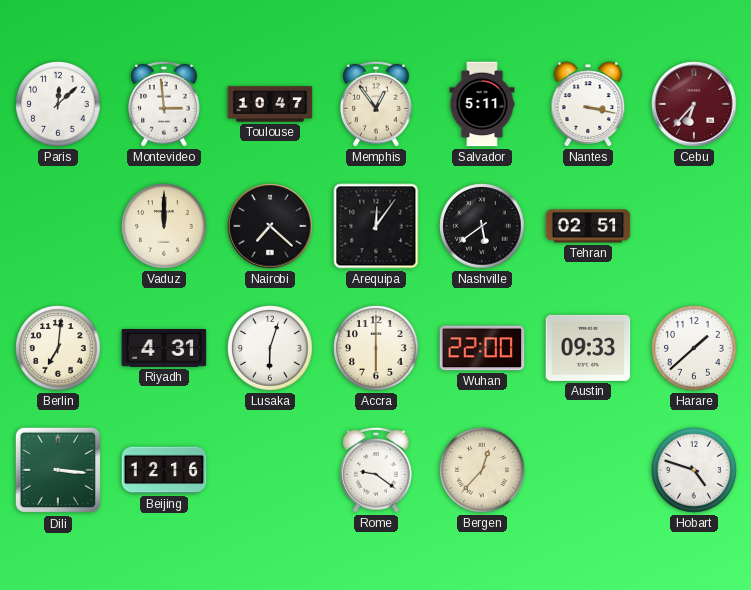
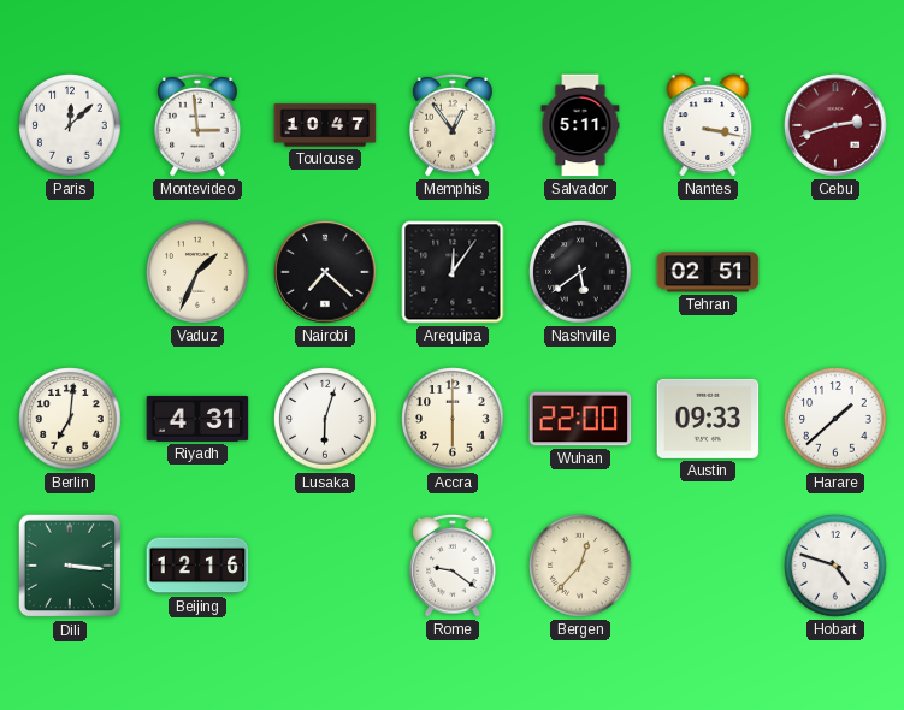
Cebu: 6:37 -> 2:42
Vaduz: 12:00 -> 1:34
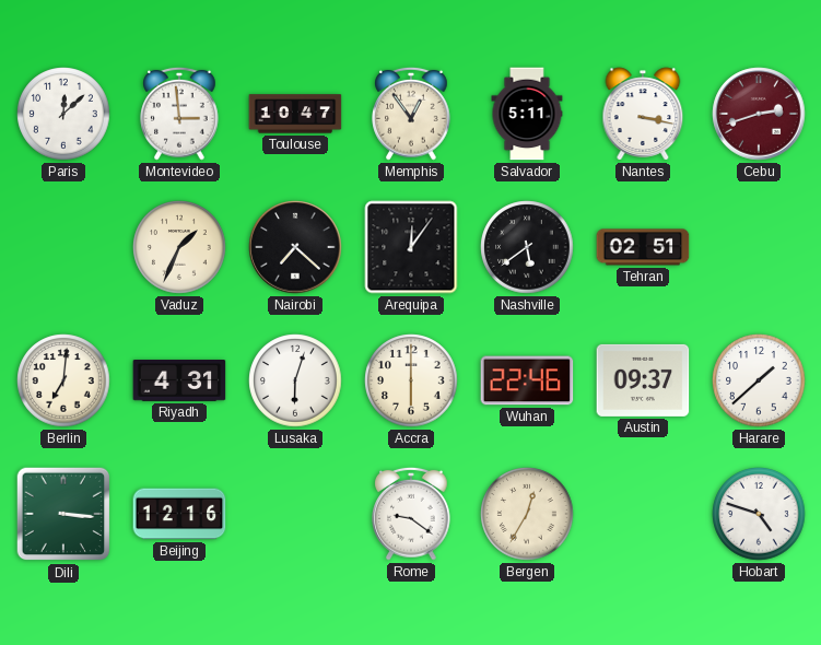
Wuhan: 22:00 -> 22:46
Austin: 09:33 -> 09:37
Bergen: 12:37 -> 12:35
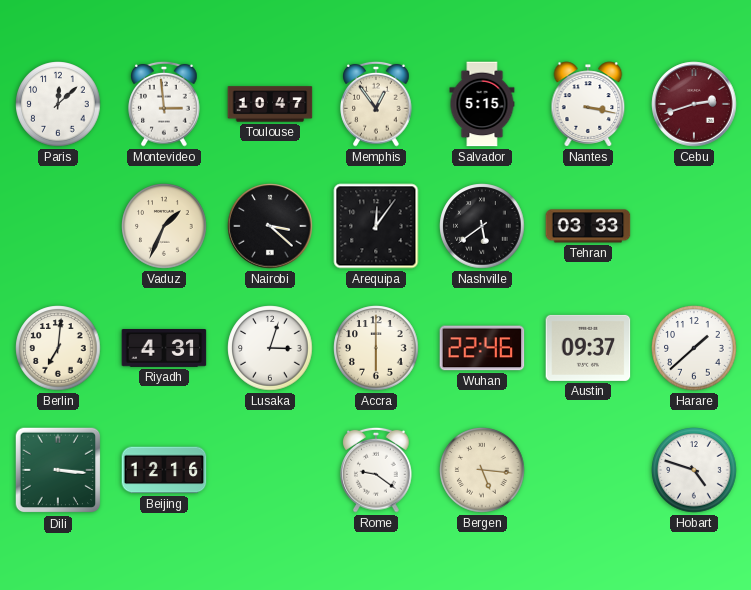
Salvador: 5:11 -> 5:15
Nairobi: 7:22 -> 3:22
Tehran: 02:51 -> 03:33
Lusaka: 6:03 -> 3:03
Bergen: 12:35 -> 5:16
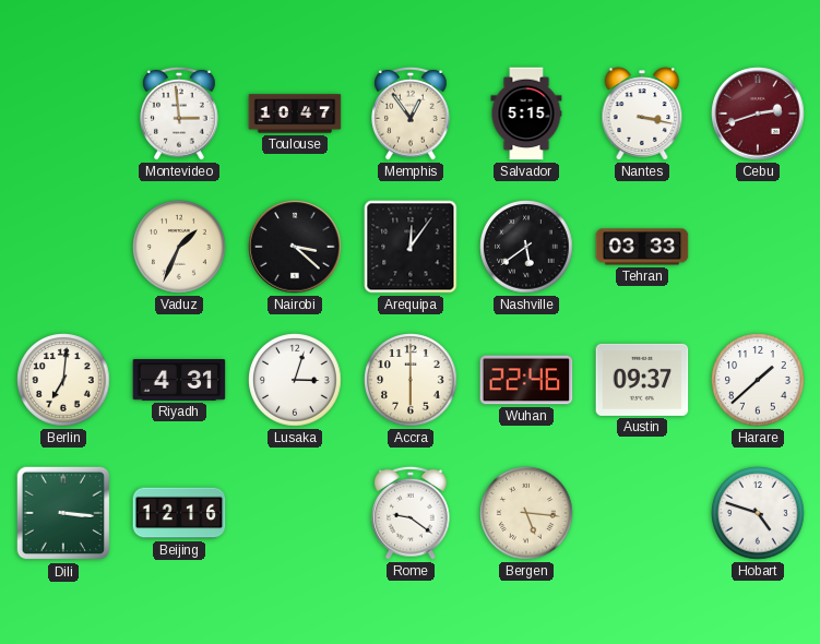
Paris: 12:08 -> none
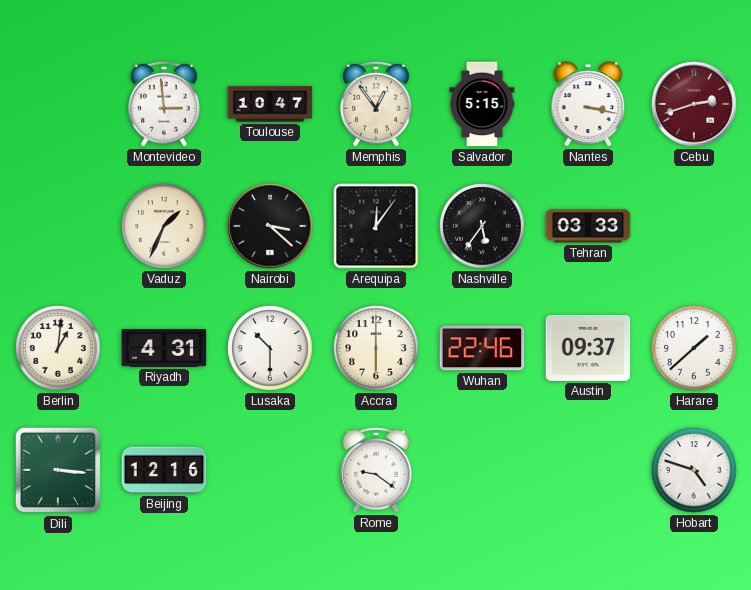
Nashville: 5:39 -> 5:36
Berlin: 7:01 -> 1:01
Lusaka: 3:03 -> 10:30
Bergen: 5:16 -> none
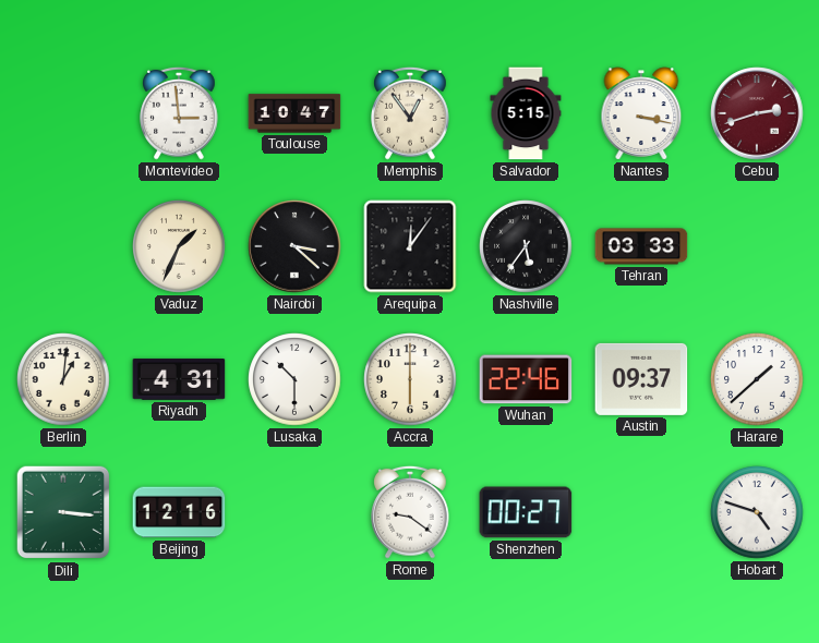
Shenzhen: none -> 00:27
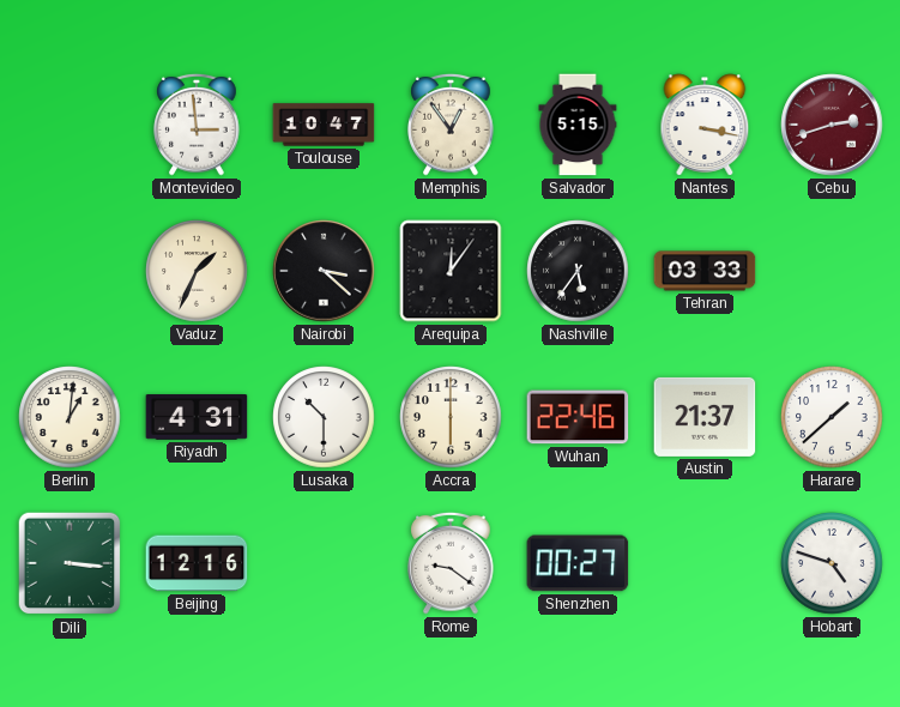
Austin: 09:37 -> 21:37
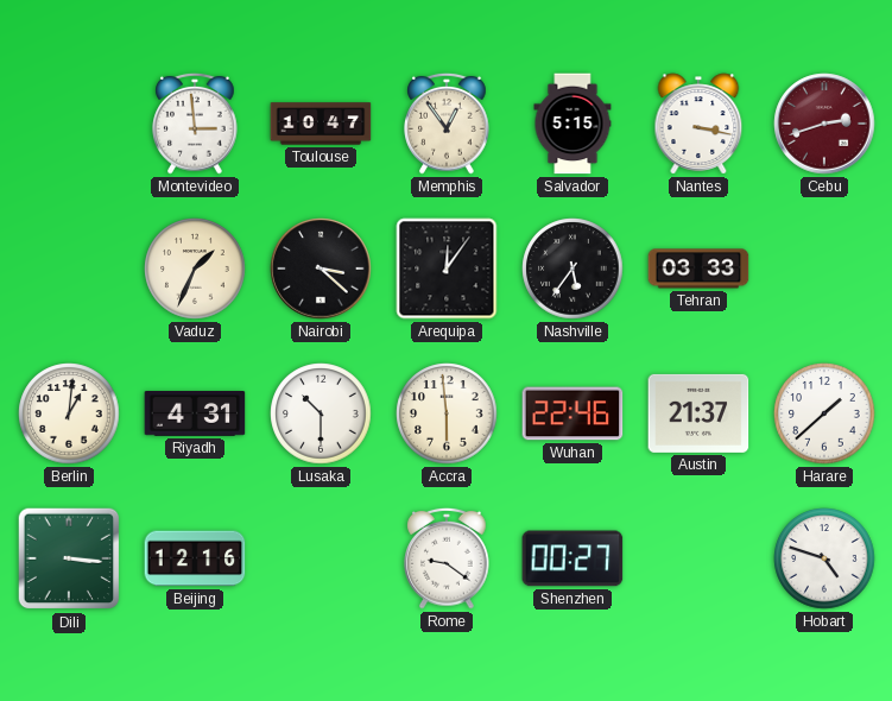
Accra: 6:00 -> 5:59
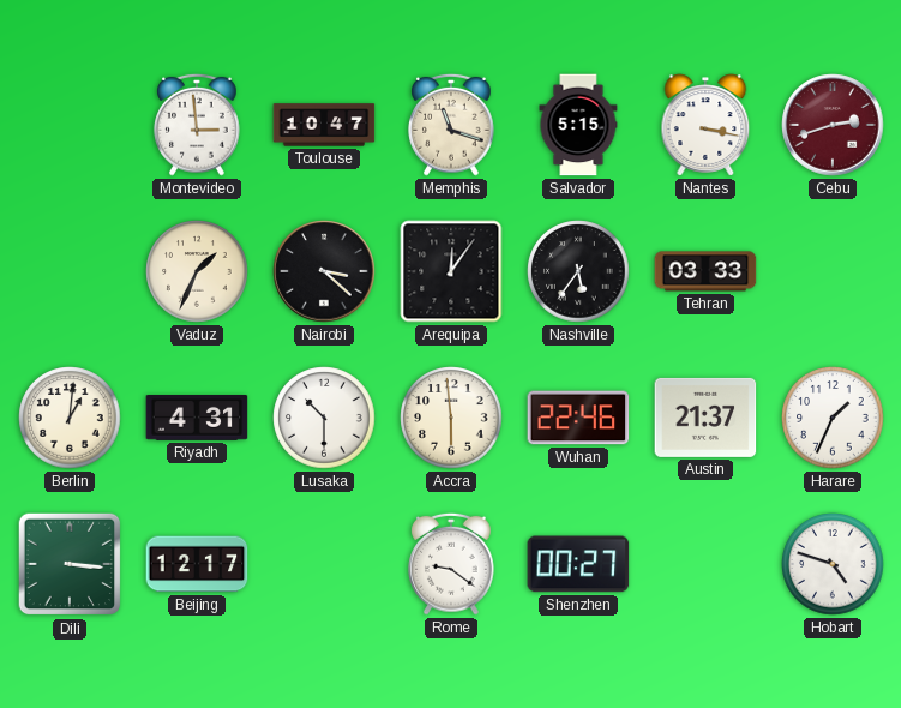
Memphis: 12:54 -> 11:18
Harare: 1:38 -> 1:34
Beijing: 12:16 -> 12:17
